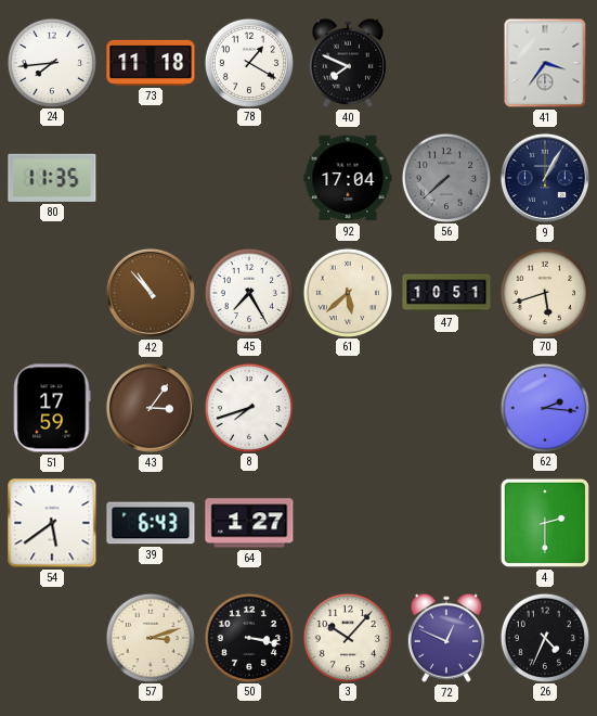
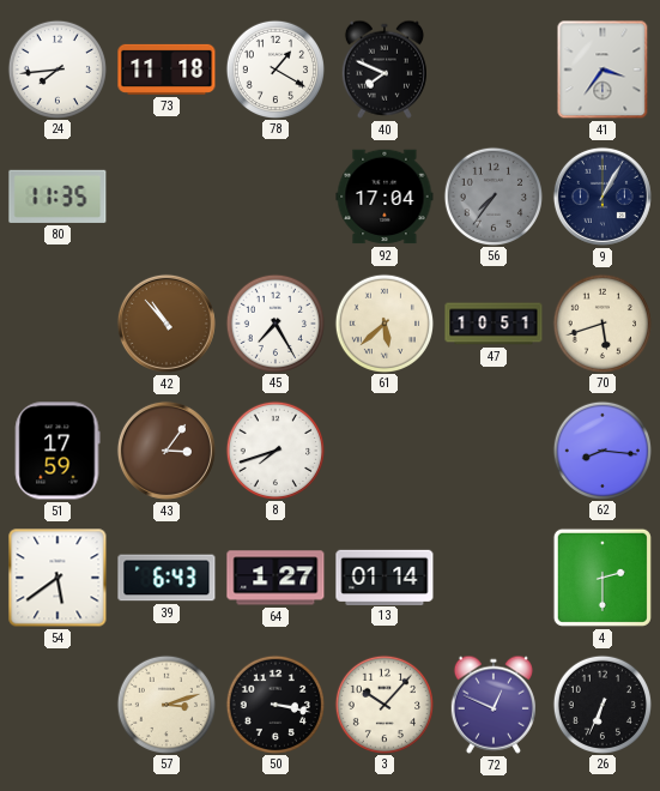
56: 7:38 -> 7:36
62: 2:16 -> 8:16
13: none -> 01:14
26: 4:34 -> 6:34
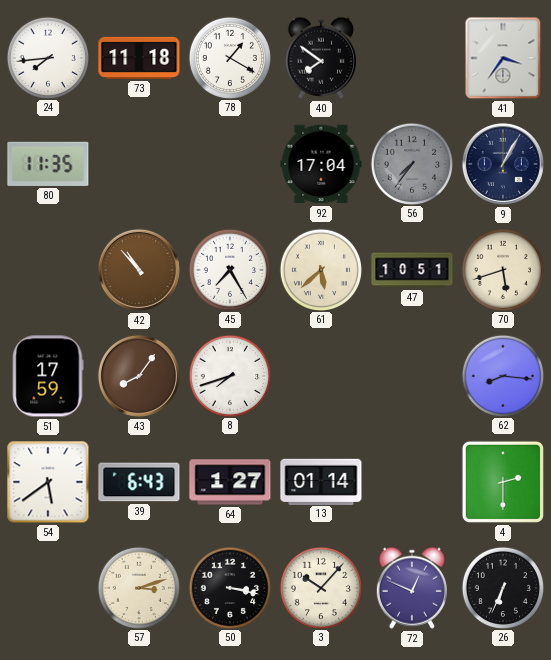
40: 7:49 -> 7:51
43: 3:06 -> 8:06
